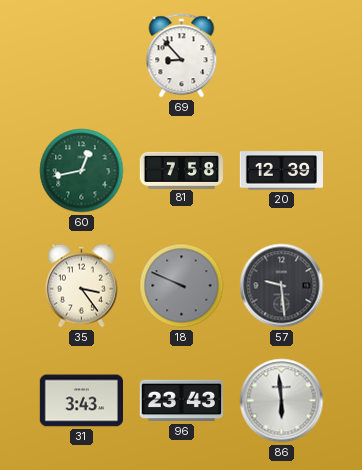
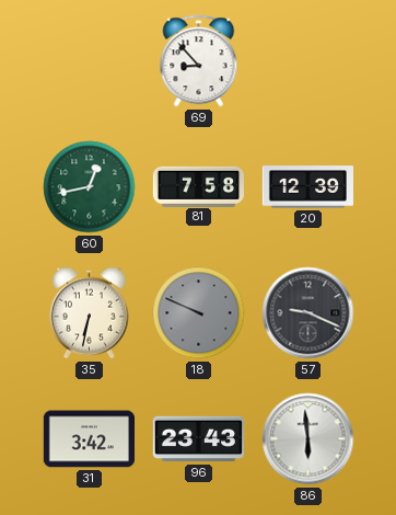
35: 3:24 -> 6:32
57: 9:29 -> 9:19
31: 3:43 -> 3:42
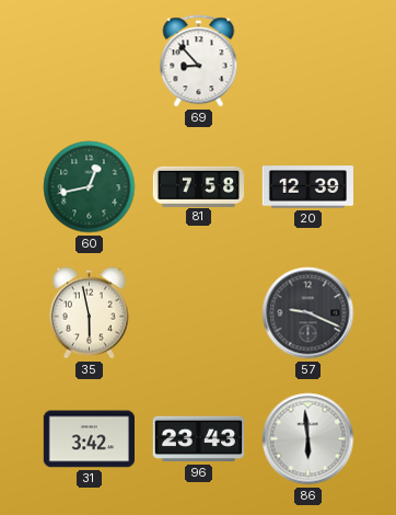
35: 6:32 -> 5:58
18: 9:49 -> none
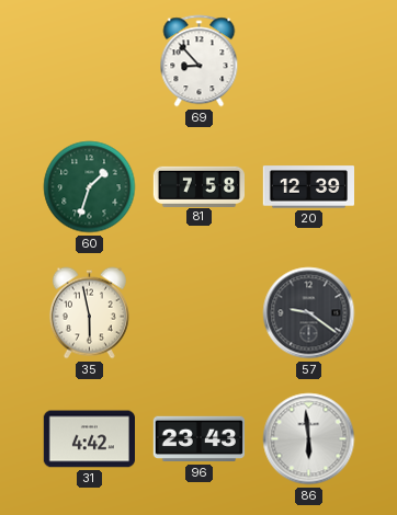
60: 12:43 -> 1:33
57: 9:19 -> 9:21
31: 3:42 -> 4:42
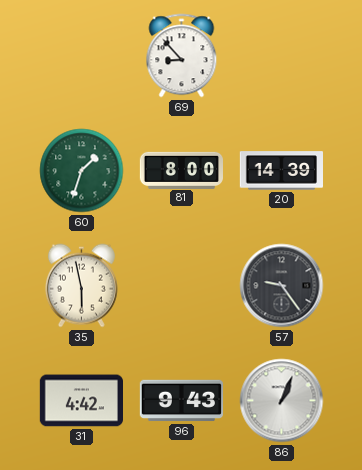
81: 7:58 -> 8:00
20: 12:39 -> 14:39
57: 9:21 -> 9:24
96: 23:43 -> 9:43
86: 5:59 -> 1:04
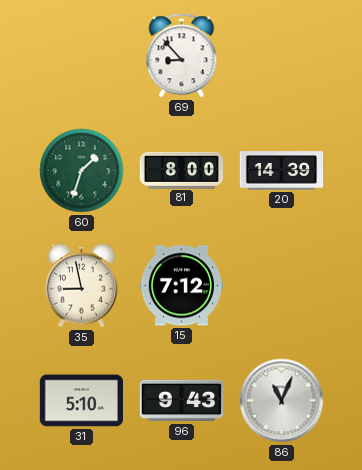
35: 5:58 -> 8:58
15: none -> 7:12
57: 9:24 -> none
31: 4:42 -> 5:10
86: 1:04 -> 11:04
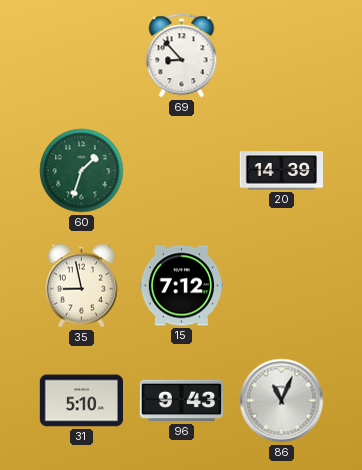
81: 8:00 -> none
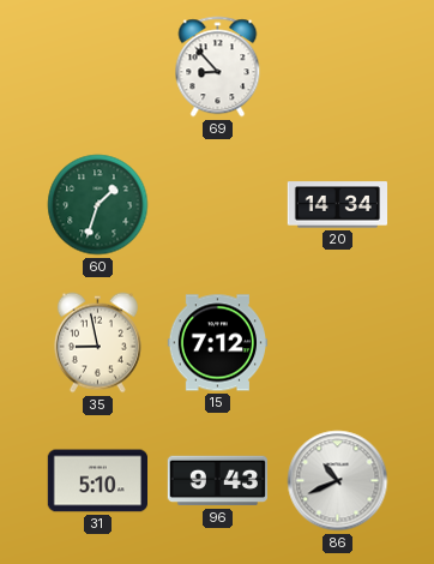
20: 14:39 -> 14:34
86: 11:04 -> 10:41
